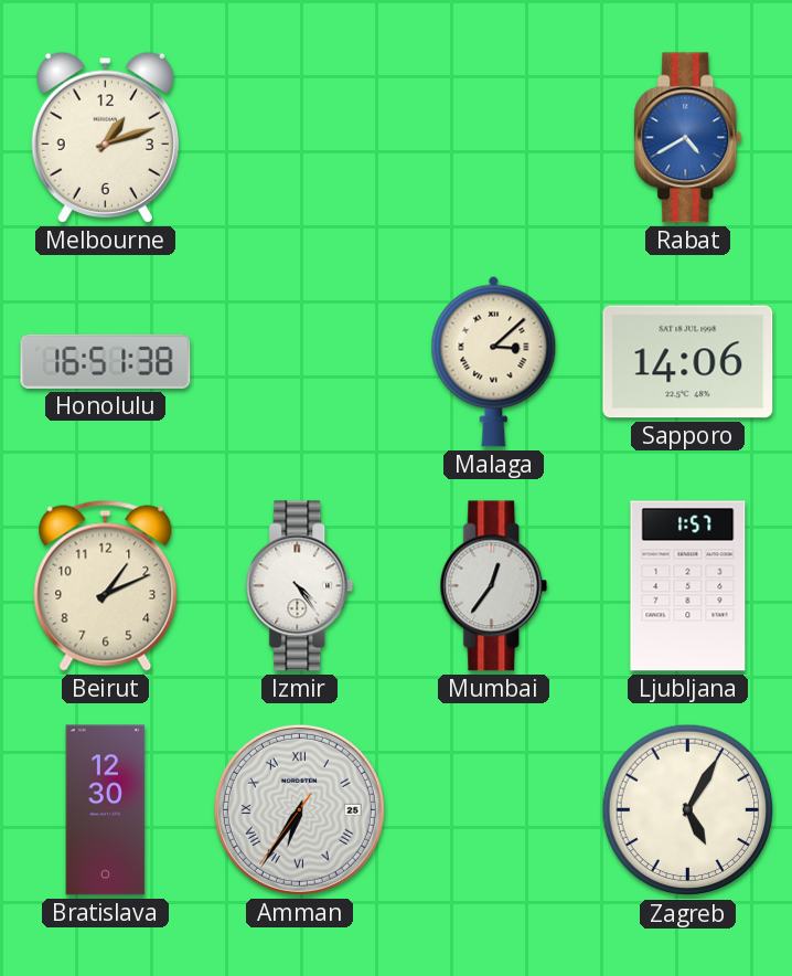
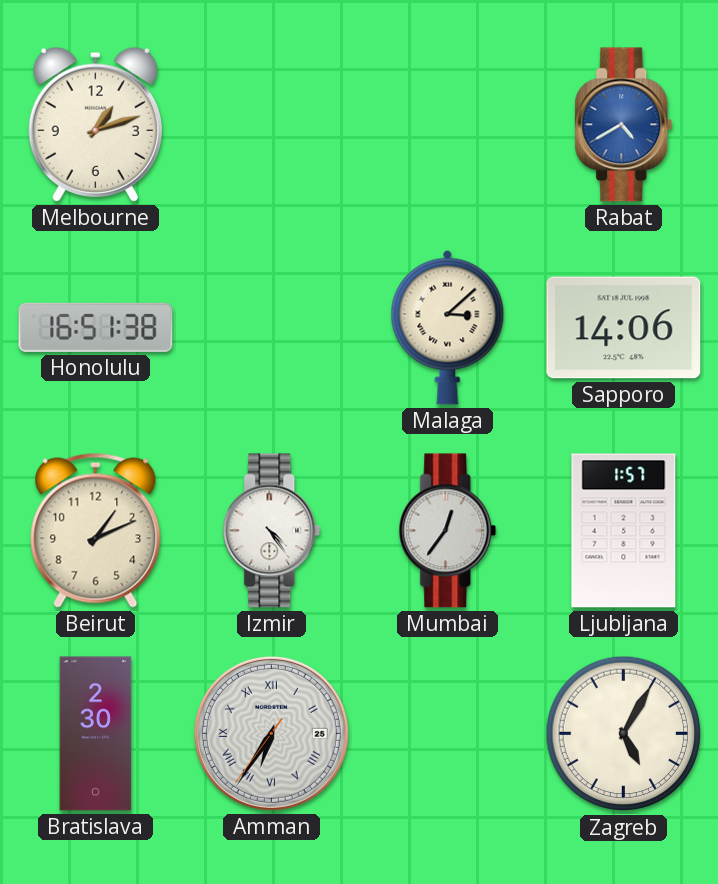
Bratislava: 12:30 -> 2:30
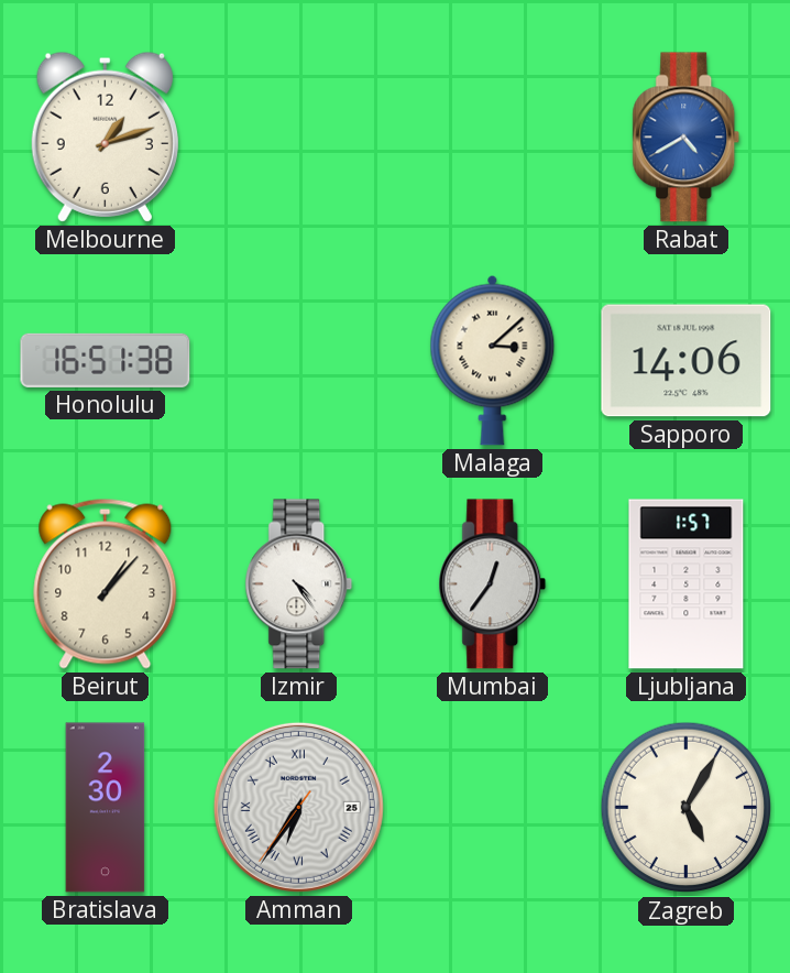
Beirut: 1:11 -> 1:07
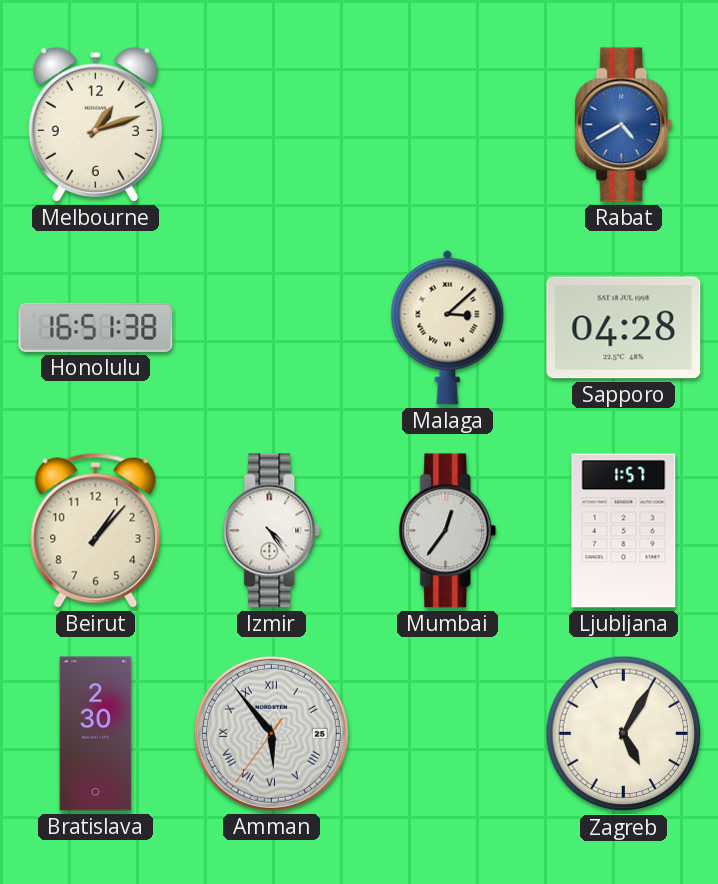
Sapporo: 14:06 -> 04:28
Amman: 6:35 -> 5:53
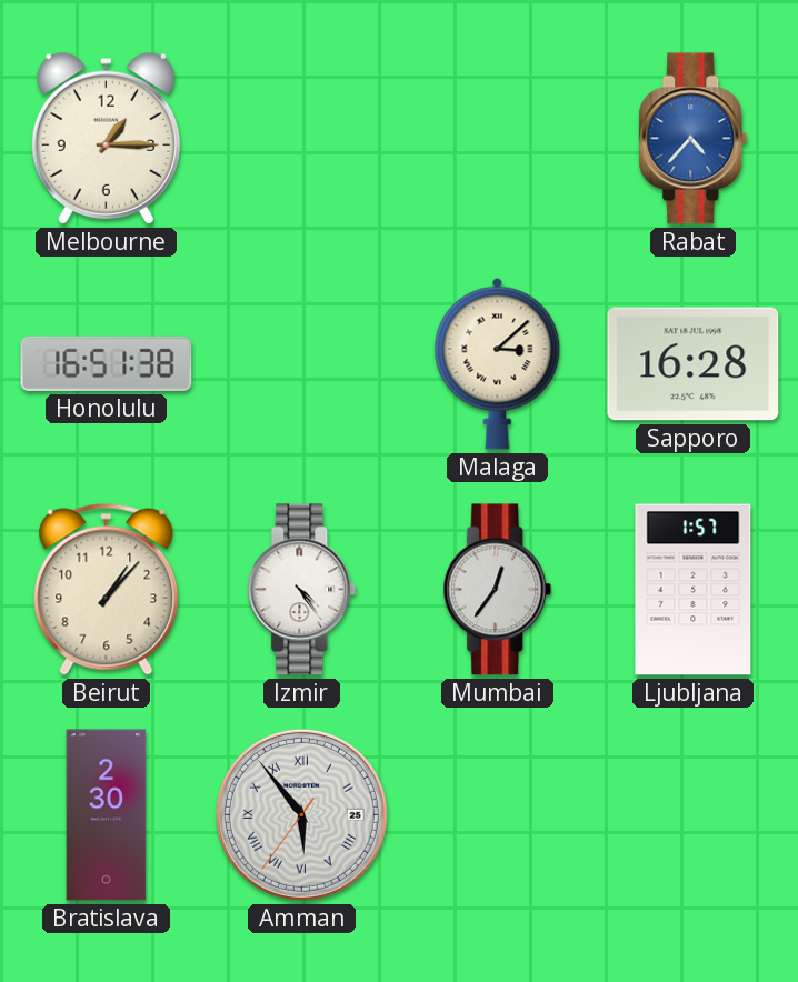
Melbourne: 1:12 -> 1:15
Rabat: 4:40 -> 4:37
Sapporo: 04:28 -> 16:28
Zagreb: 5:05 -> none
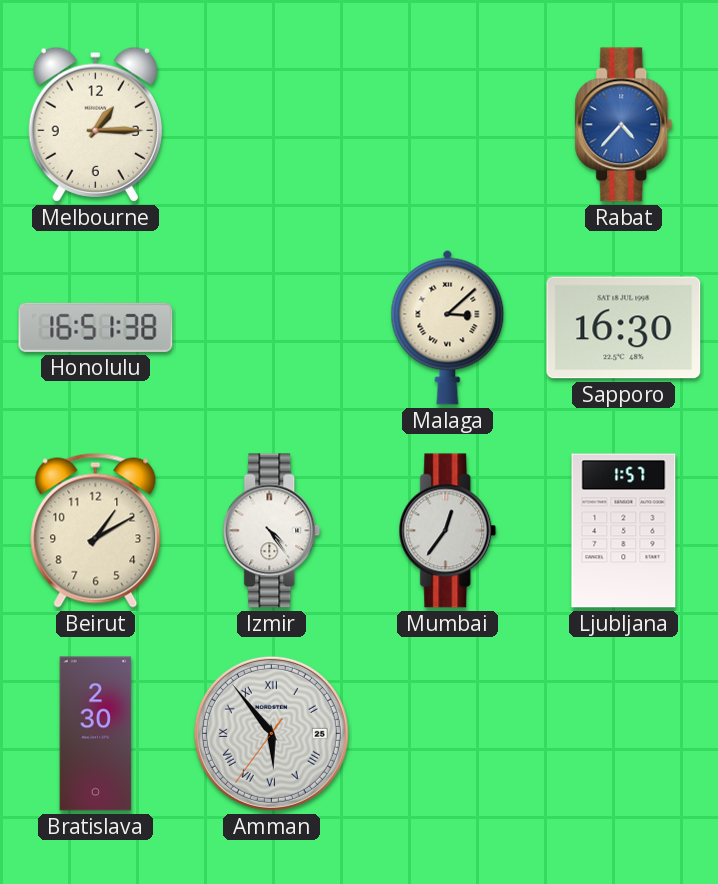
Sapporo: 16:28 -> 16:30
Beirut: 1:07 -> 1:10
